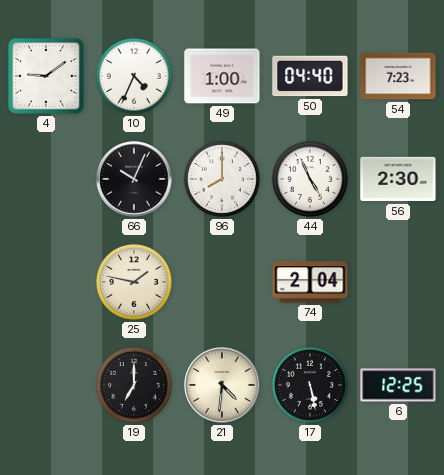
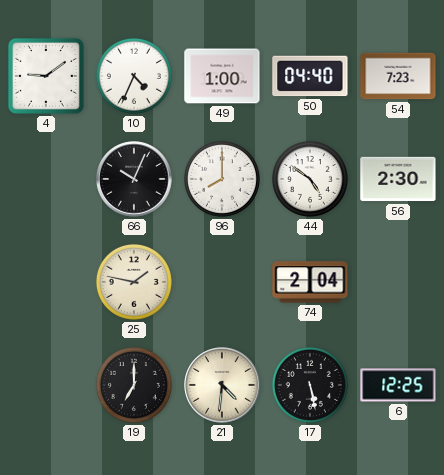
44: 4:56 -> 4:51
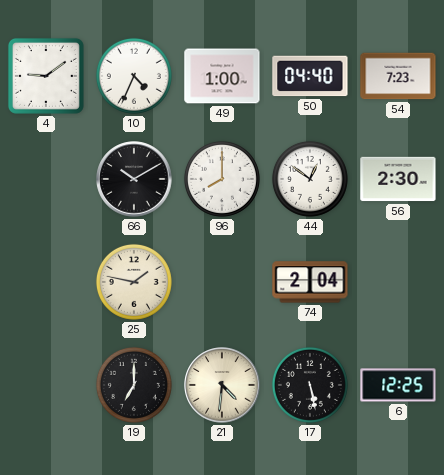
66: 10:04 -> 10:10
44: 4:51 -> 12:51
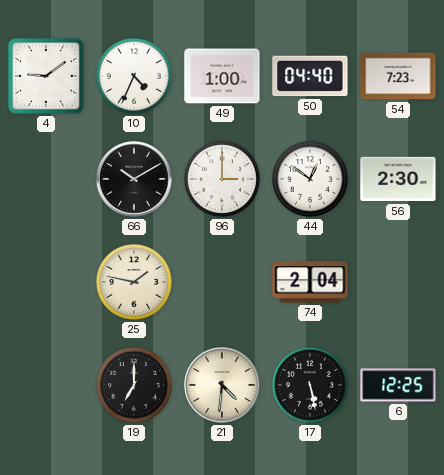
96: 8:00 -> 3:00
